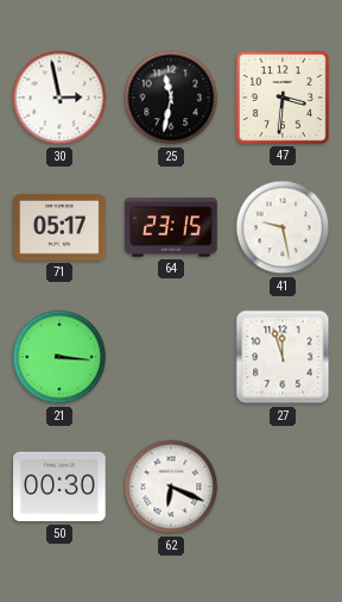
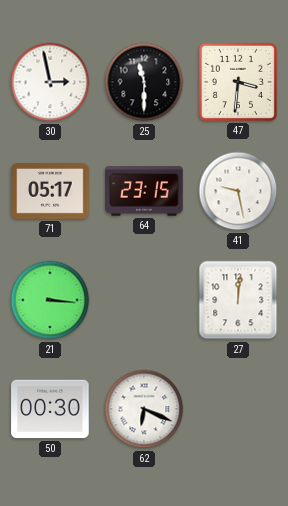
25: 11:32 -> 11:30
27: 11:57 -> 12:01
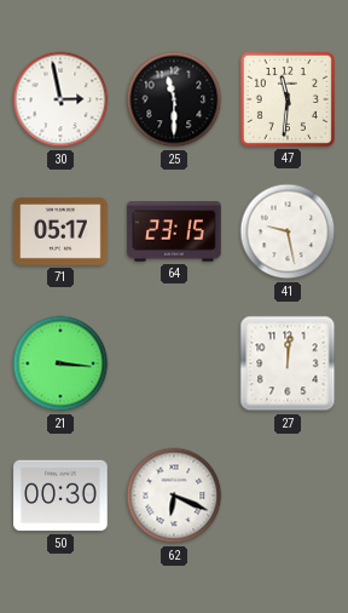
47: 3:31 -> 11:31
